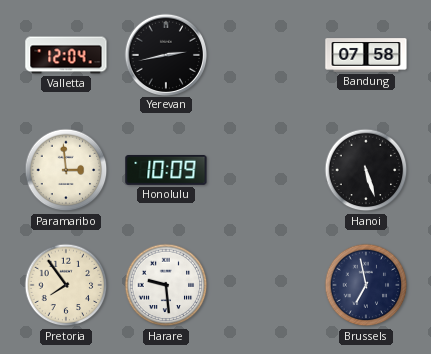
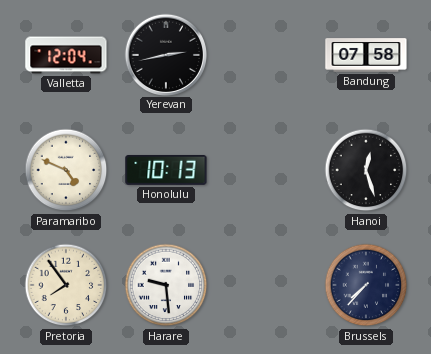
Paramaribo: 2:59 -> 4:49
Honolulu: 10:09 -> 10:13
Hanoi: 5:27 -> 12:27
Brussels: 6:58 -> 7:37
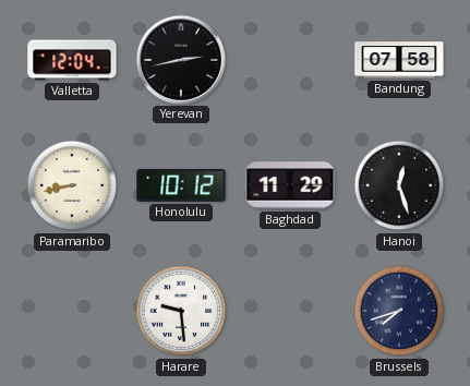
Paramaribo: 4:49 -> 8:43
Honolulu: 10:13 -> 10:12
Baghdad: none -> 11:29
Pretoria: 7:54 -> none
Brussels: 7:37 -> 7:42
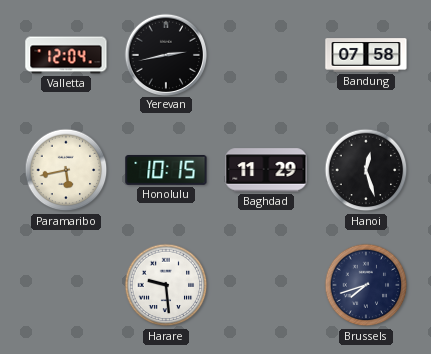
Paramaribo: 8:43 -> 5:43
Honolulu: 10:12 -> 10:15
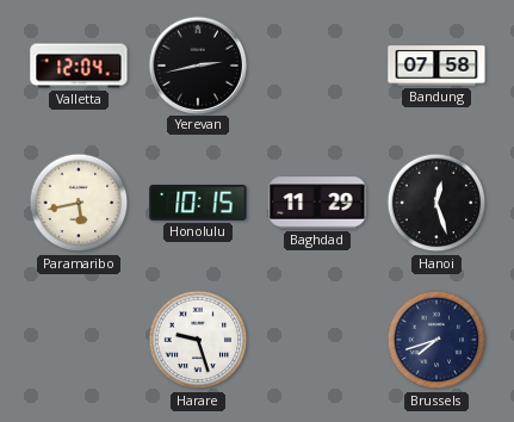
Harare: 9:29 -> 9:27
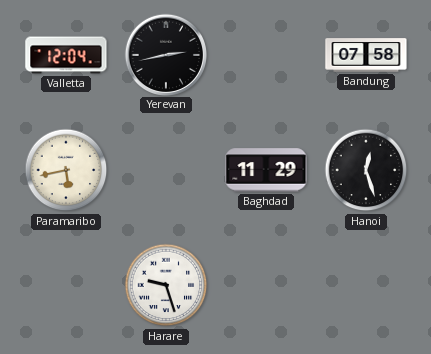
Honolulu: 10:15 -> none
Brussels: 7:42 -> none
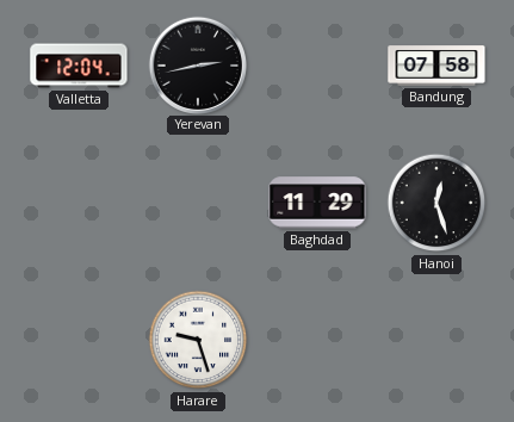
Paramaribo: 5:43 -> none
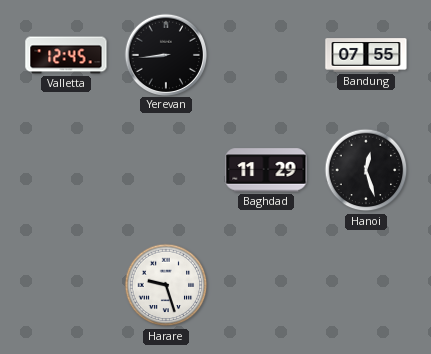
Valletta: 12:04 -> 12:45
Yerevan: 2:43 -> 8:44
Bandung: 07:58 -> 07:55
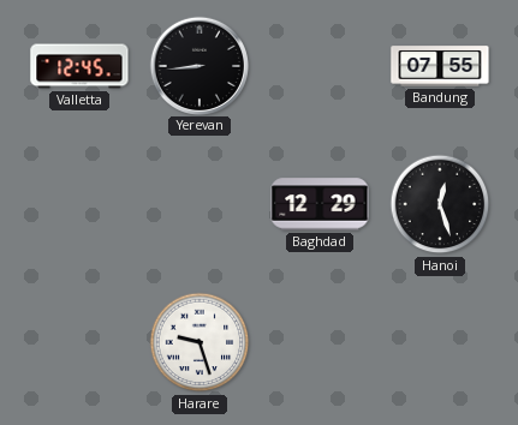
Baghdad: 11:29 -> 12:29
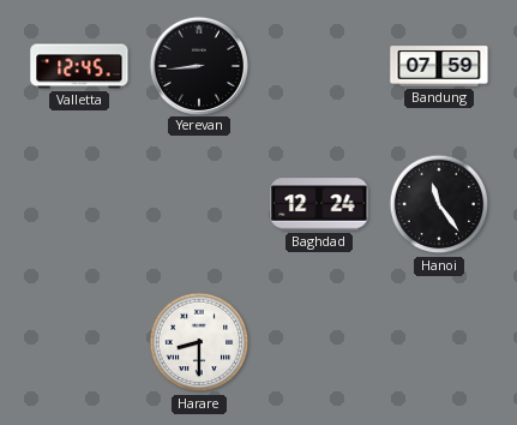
Bandung: 07:55 -> 07:59
Baghdad: 12:29 -> 12:24
Hanoi: 12:27 -> 11:24
Harare: 9:27 -> 8:30
